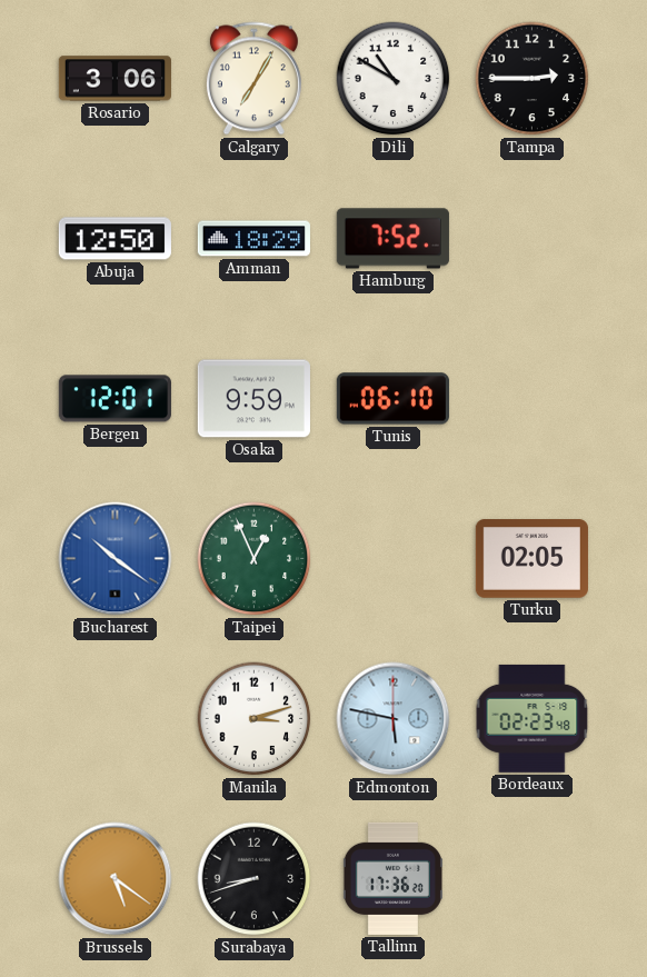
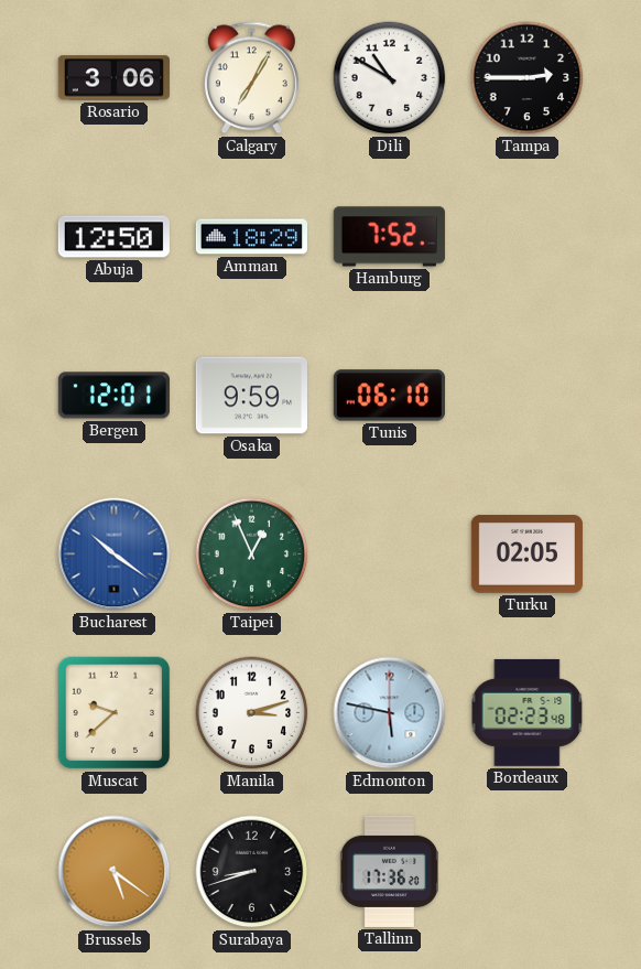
Muscat: none -> 9:38
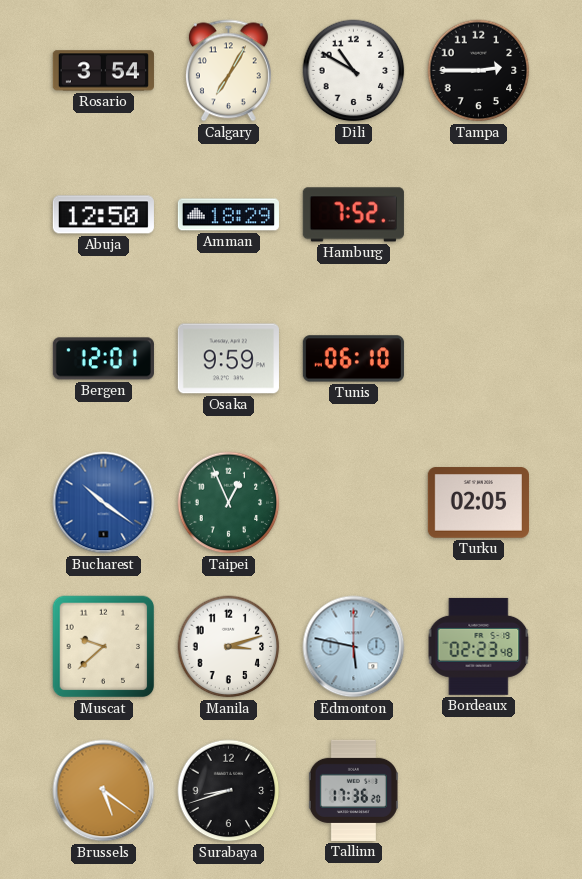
Rosario: 3:06 -> 3:54
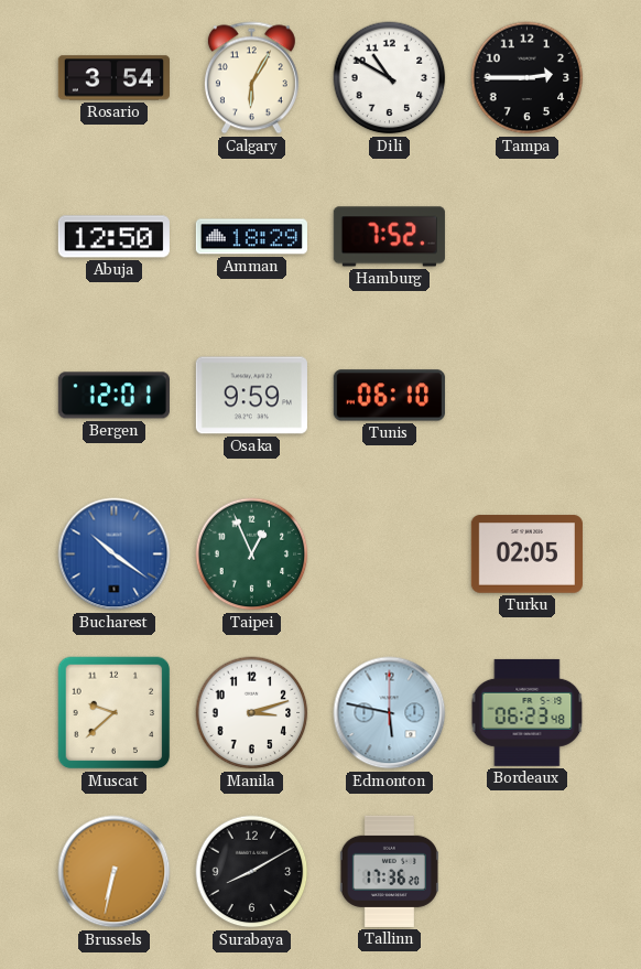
Calgary: 7:05 -> 6:05
Bordeaux: 02:23 -> 06:23
Brussels: 5:21 -> 6:32
Surabaya: 8:42 -> 8:10
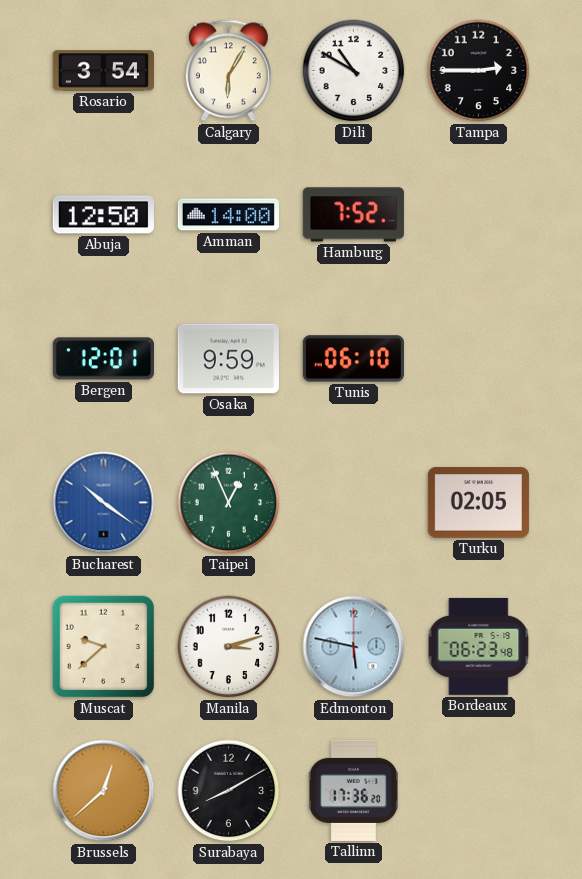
Amman: 18:29 -> 14:00
Brussels: 6:32 -> 12:38
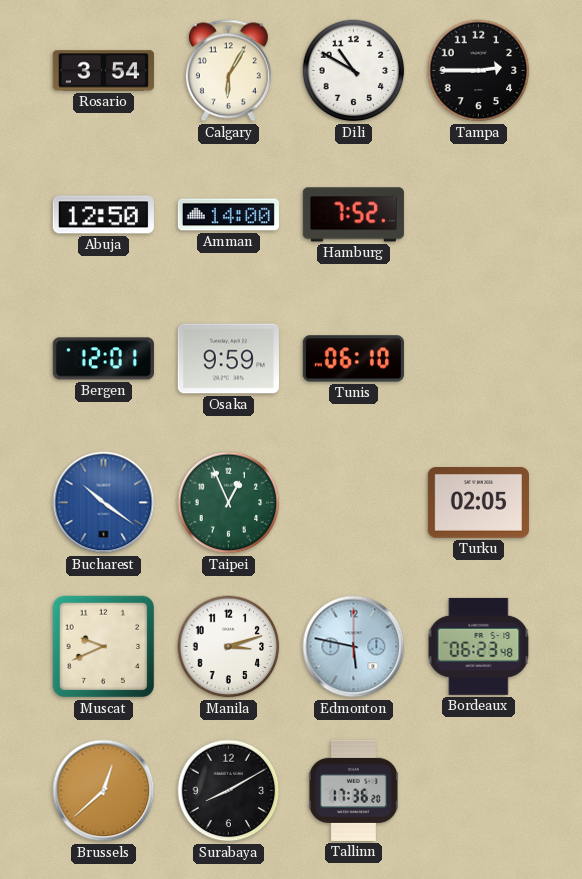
Muscat: 9:38 -> 9:41
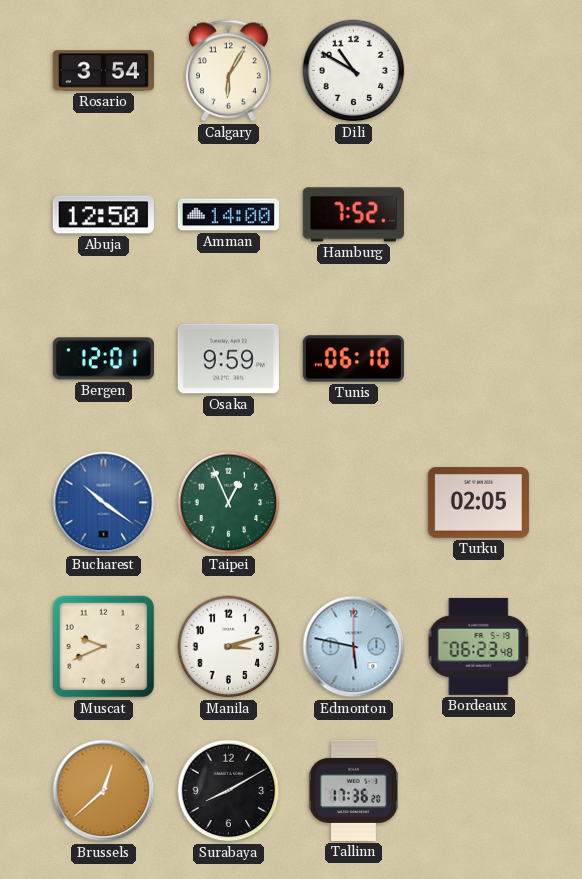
Tampa: 2:45 -> none
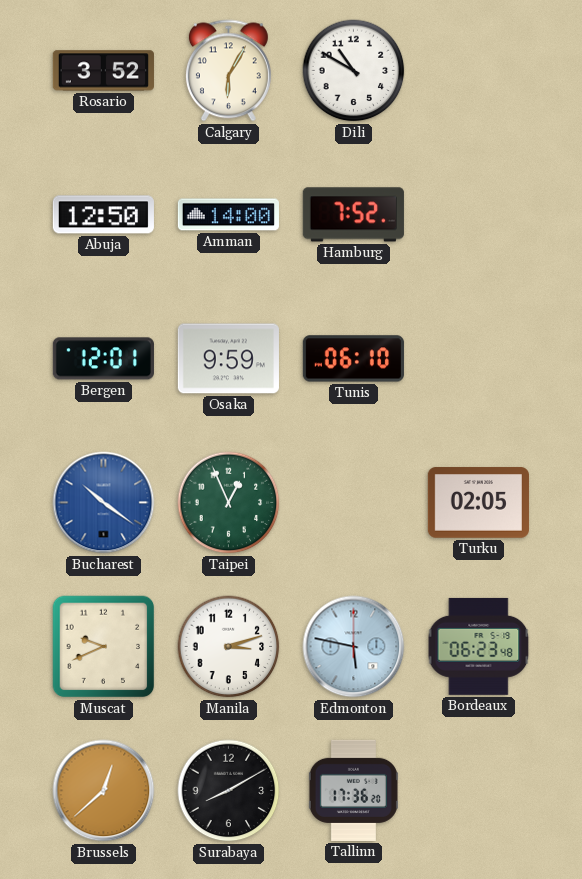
Rosario: 3:54 -> 3:52
